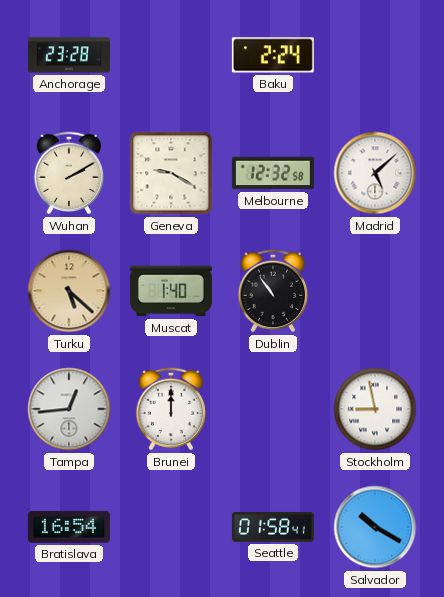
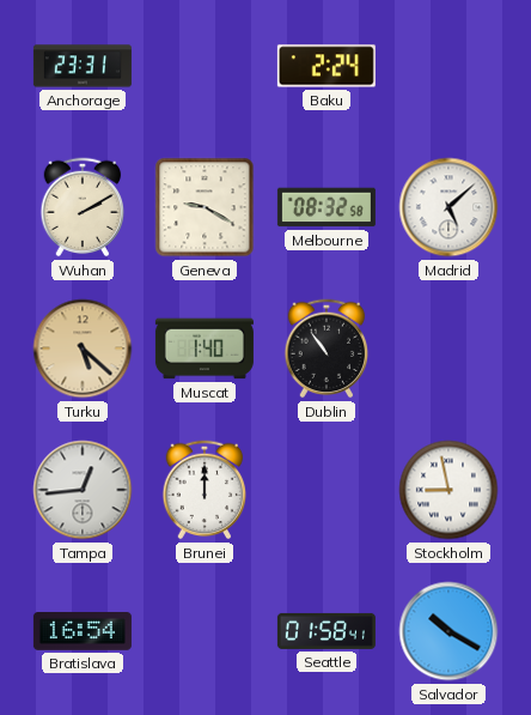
Anchorage: 23:28 -> 23:31
Melbourne: 12:32 -> 08:32
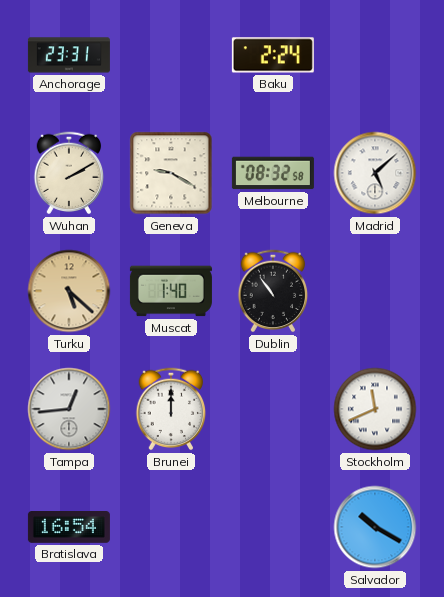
Stockholm: 8:58 -> 11:41
Seattle: 01:58 -> none
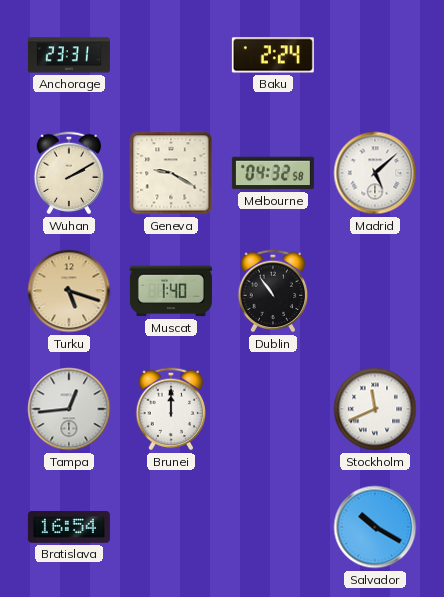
Melbourne: 08:32 -> 04:32
Turku: 5:22 -> 5:18
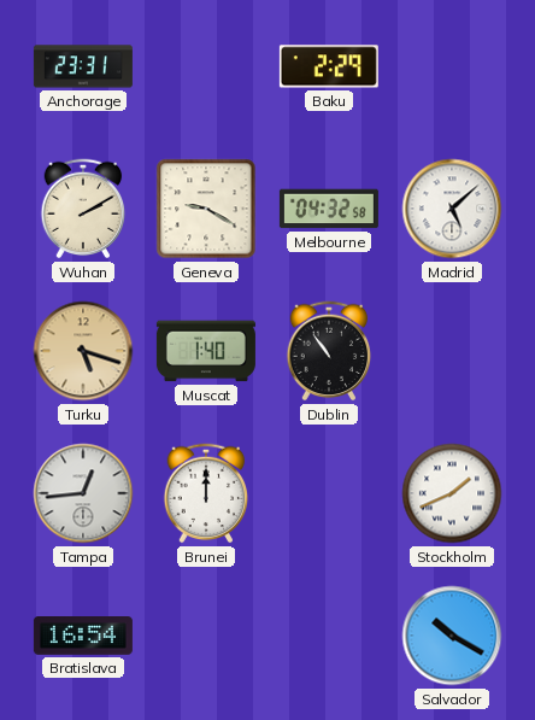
Baku: 2:24 -> 2:29
Stockholm: 11:41 -> 1:41
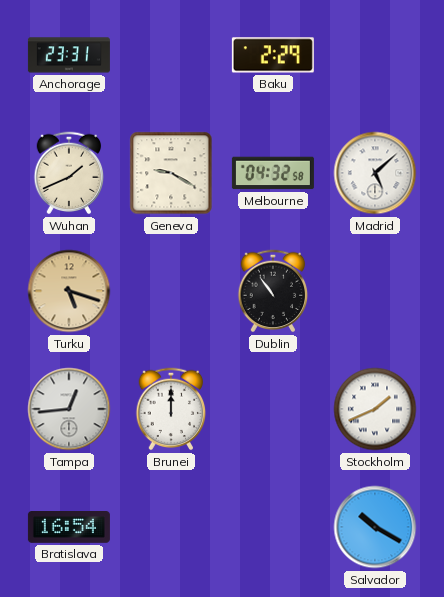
Wuhan: 2:10 -> 1:41
Muscat: 1:40 -> none
